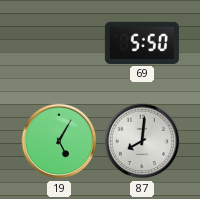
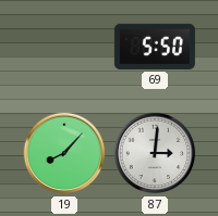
19: 5:05 -> 8:07
87: 8:01 -> 3:01
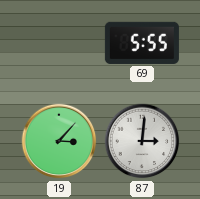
69: 5:50 -> 5:55
19: 8:07 -> 3:07
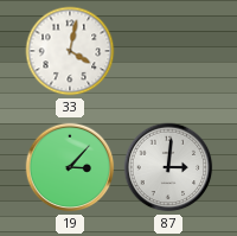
33: none -> 4:02
69: 5:55 -> none
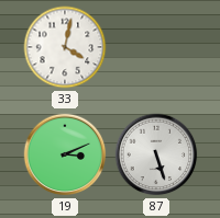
19: 3:07 -> 3:11
87: 3:01 -> 5:27
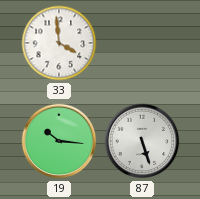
33: 4:02 -> 3:59
19: 3:11 -> 10:16
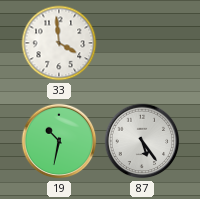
19: 10:16 -> 10:32
87: 5:27 -> 5:24
